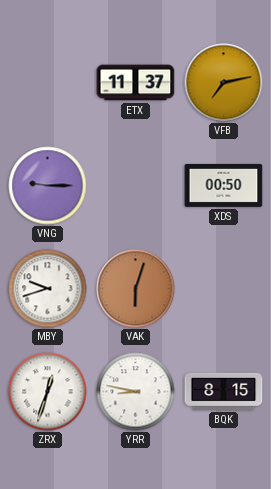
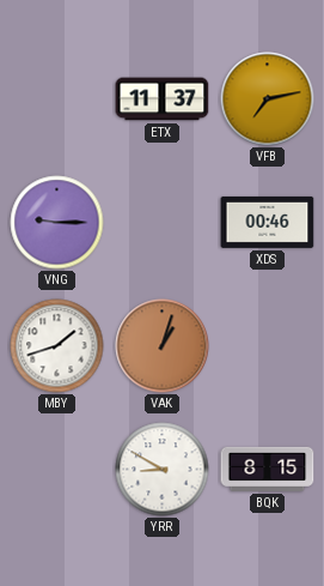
XDS: 00:50 -> 00:46
MBY: 9:42 -> 1:42
VAK: 6:03 -> 1:03
ZRX: 12:33 -> none
YRR: 8:47 -> 8:50
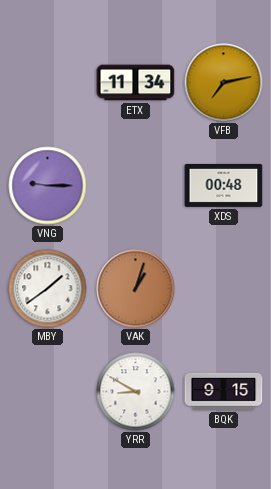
ETX: 11:37 -> 11:34
XDS: 00:46 -> 00:48
MBY: 1:42 -> 1:39
BQK: 8:15 -> 9:15
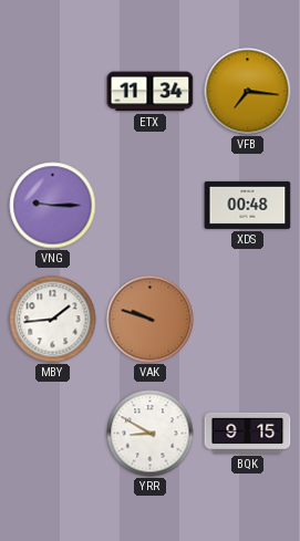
VFB: 7:13 -> 7:16
MBY: 1:39 -> 1:44
VAK: 1:03 -> 9:48
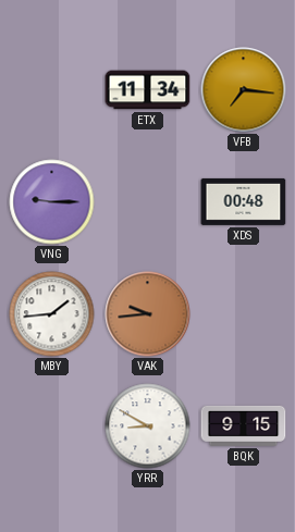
VAK: 9:48 -> 9:44
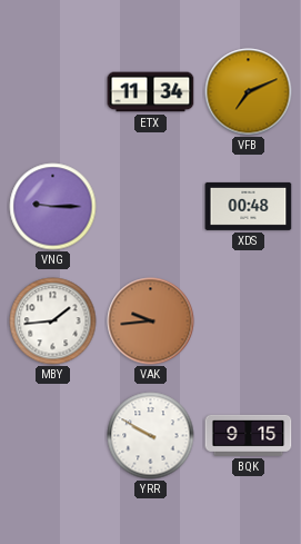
VFB: 7:16 -> 7:11
YRR: 8:50 -> 9:50
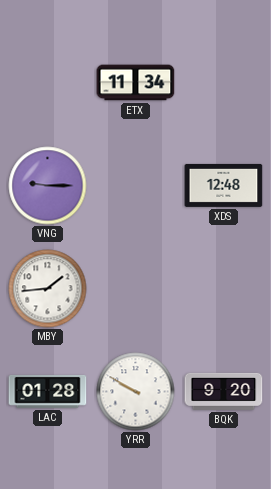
VFB: 7:11 -> none
XDS: 00:48 -> 12:48
VAK: 9:44 -> none
LAC: none -> 01:28
BQK: 9:15 -> 9:20
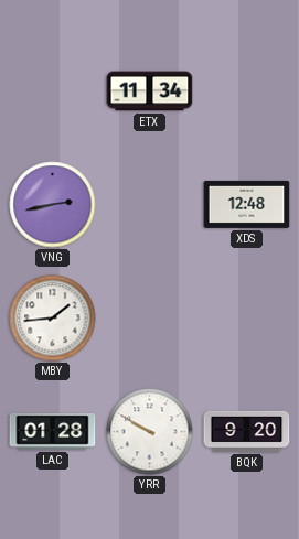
VNG: 9:15 -> 2:43
